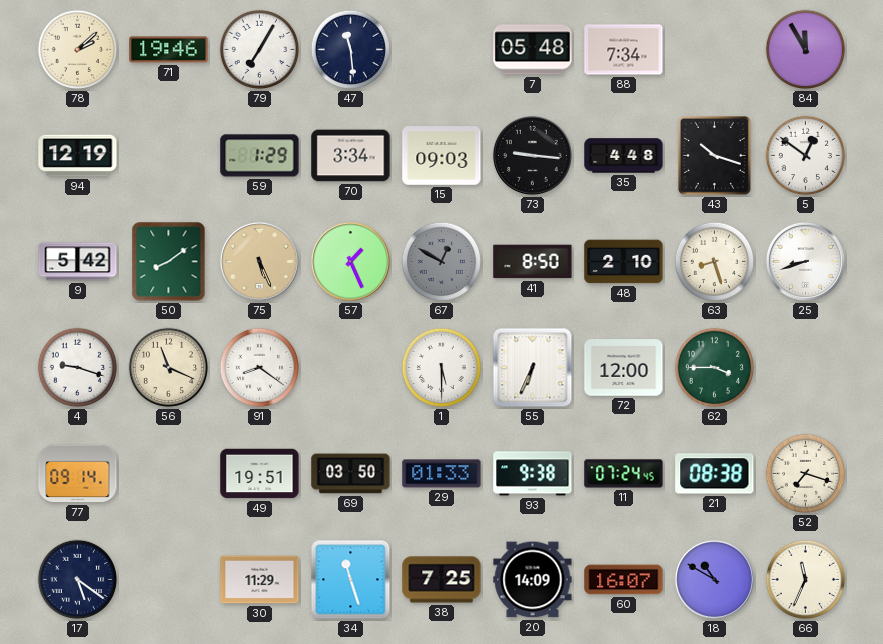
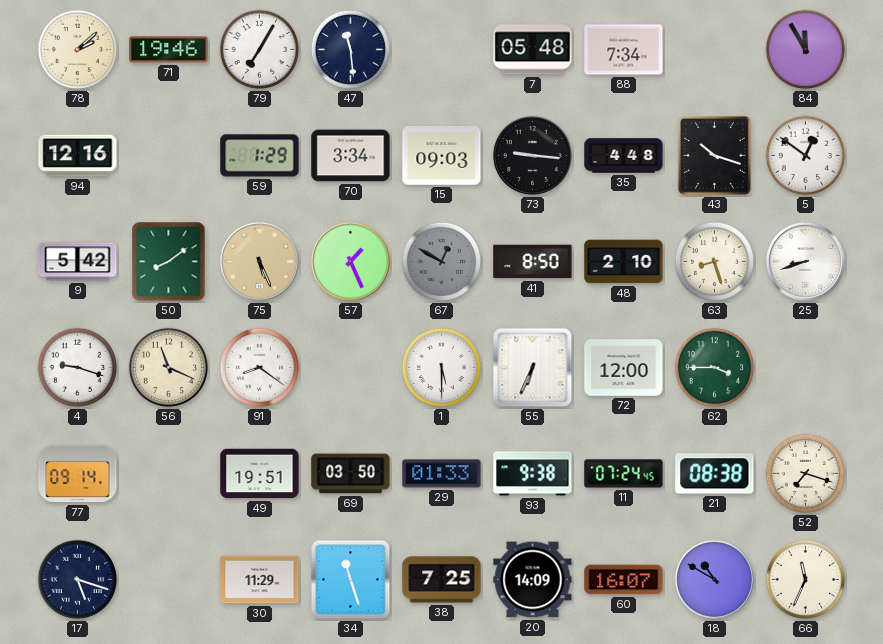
94: 12:19 -> 12:16
17: 5:21 -> 5:18
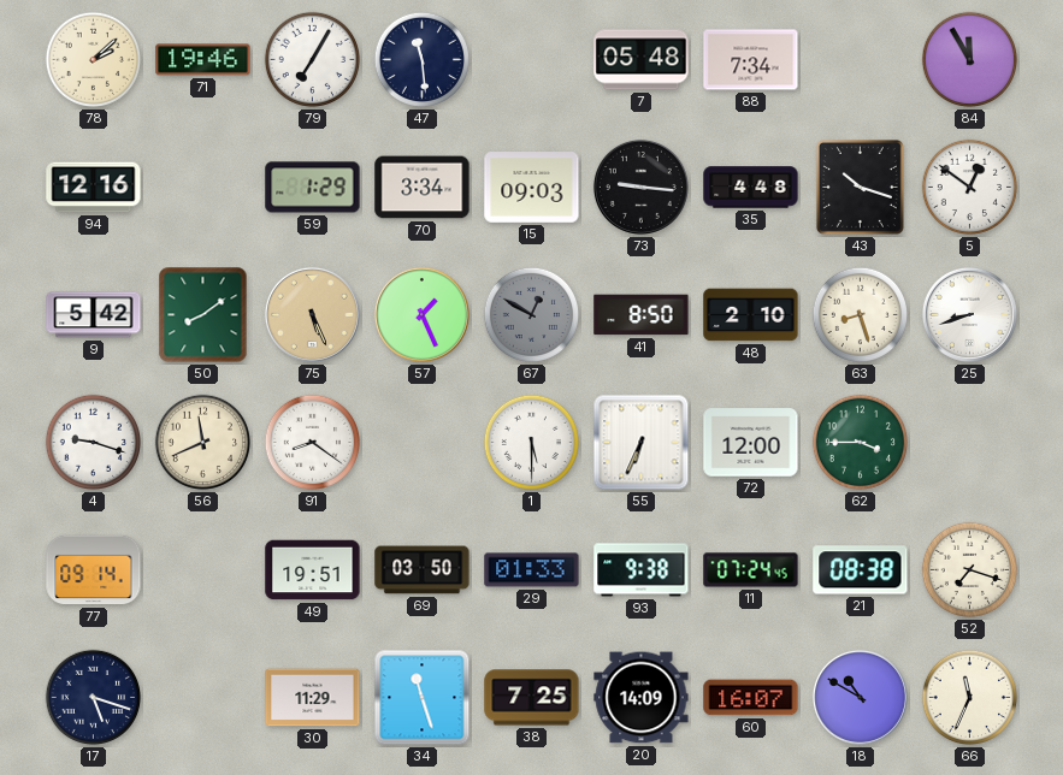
56: 11:19 -> 11:41
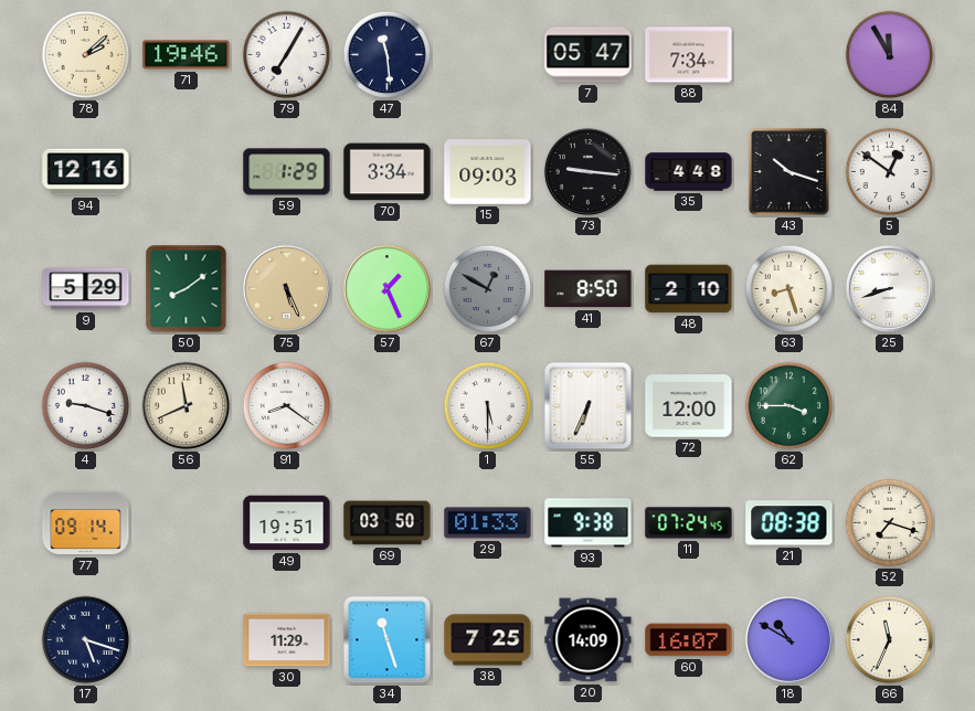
7: 05:48 -> 05:47
9: 5:42 -> 5:29
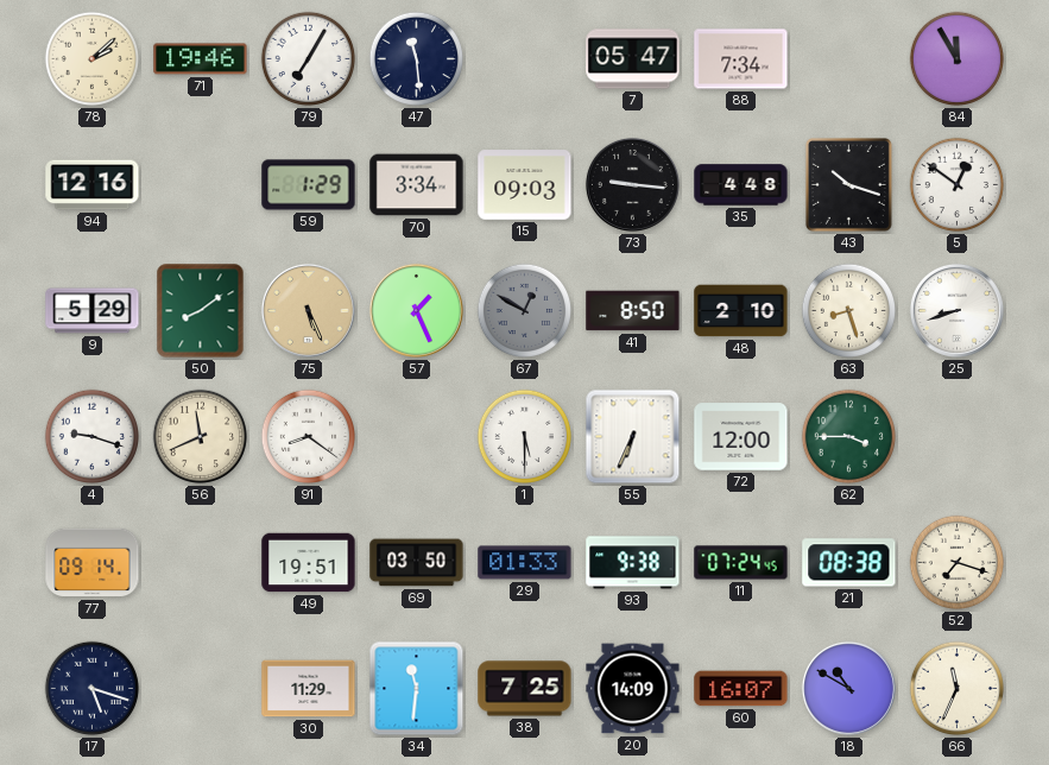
34: 11:27 -> 11:31
